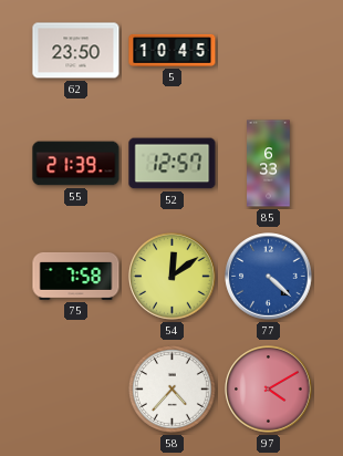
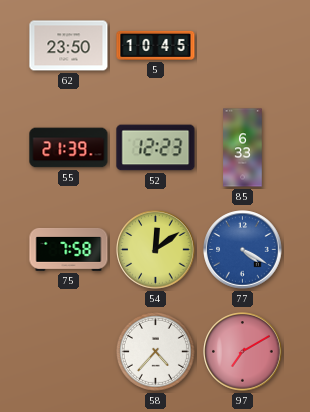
52: 12:57 -> 12:23
77: 4:22 -> 4:20
97: 4:10 -> 7:10
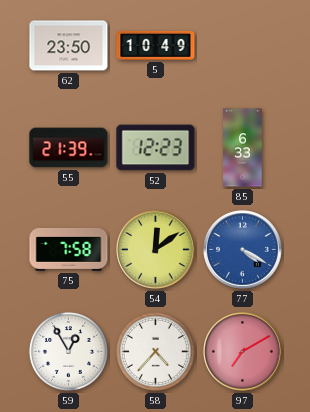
5: 10:45 -> 10:49
59: none -> 12:55
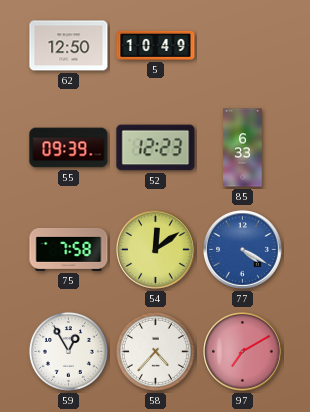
62: 23:50 -> 12:50
55: 21:39 -> 09:39
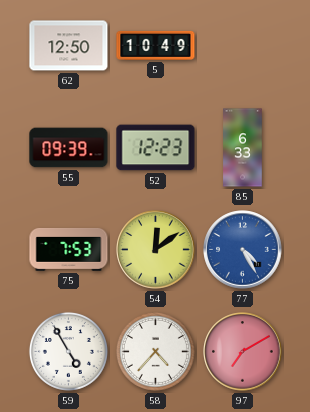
75: 7:58 -> 7:53
77: 4:20 -> 4:25
59: 12:55 -> 4:55
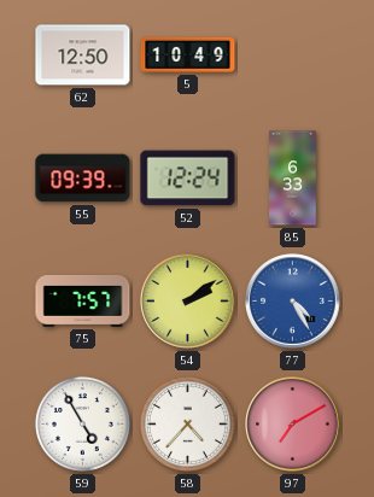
52: 12:23 -> 12:24
75: 7:53 -> 7:57
54: 12:09 -> 2:09
